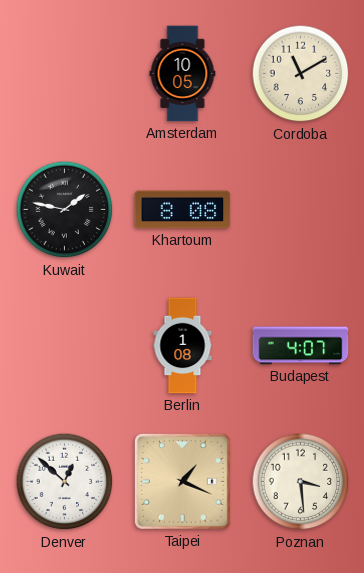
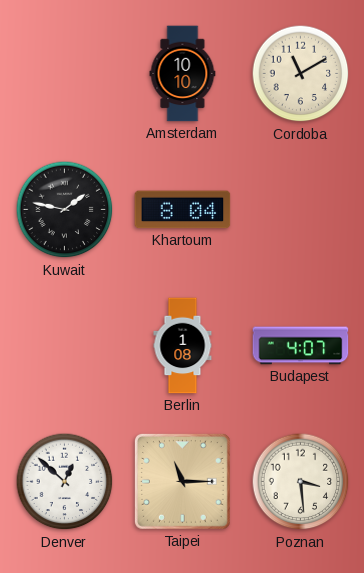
Amsterdam: 10:05 -> 10:10
Khartoum: 8:08 -> 8:04
Taipei: 1:19 -> 11:15
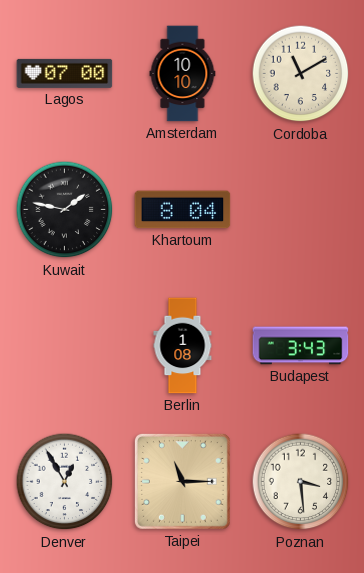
Lagos: none -> 07:00
Budapest: 4:07 -> 3:43
Denver: 12:52 -> 12:55
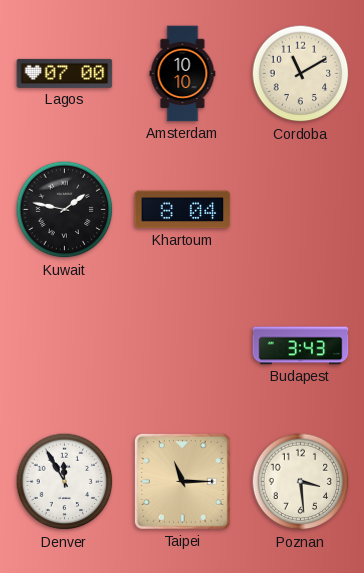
Berlin: 1:08 -> none
Denver: 12:55 -> 11:55
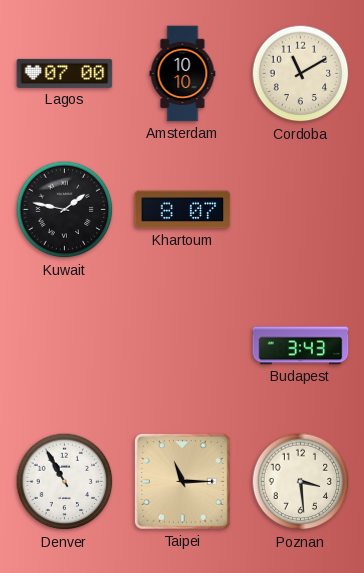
Khartoum: 8:04 -> 8:07
Denver: 11:55 -> 10:55
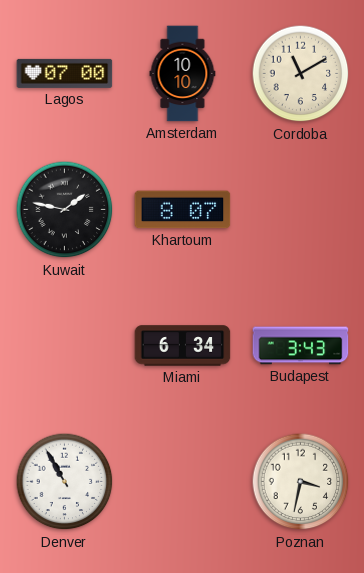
Miami: none -> 6:34
Taipei: 11:15 -> none
Poznan: 3:29 -> 3:32
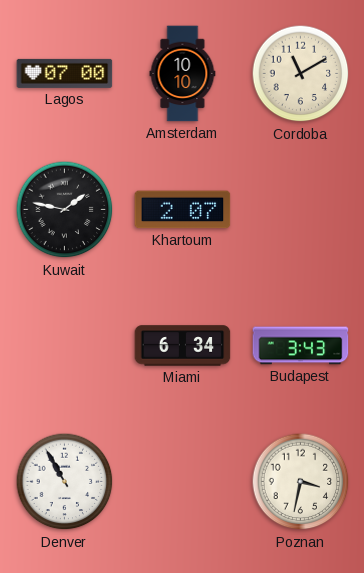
Khartoum: 8:07 -> 2:07
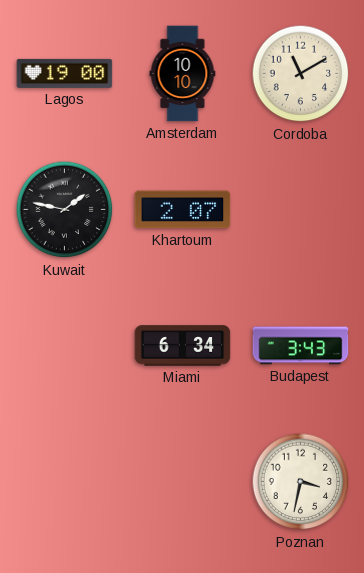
Lagos: 07:00 -> 19:00
Denver: 10:55 -> none
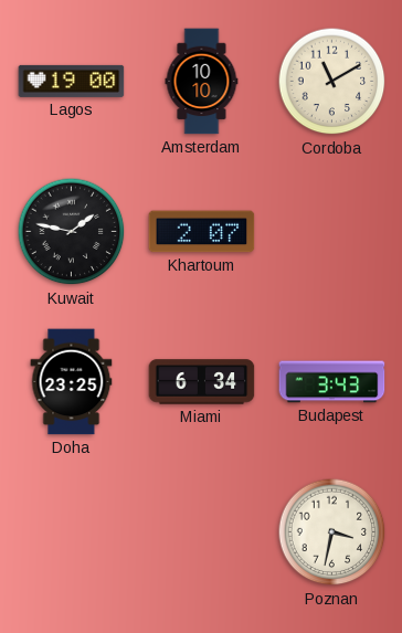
Doha: none -> 23:25
